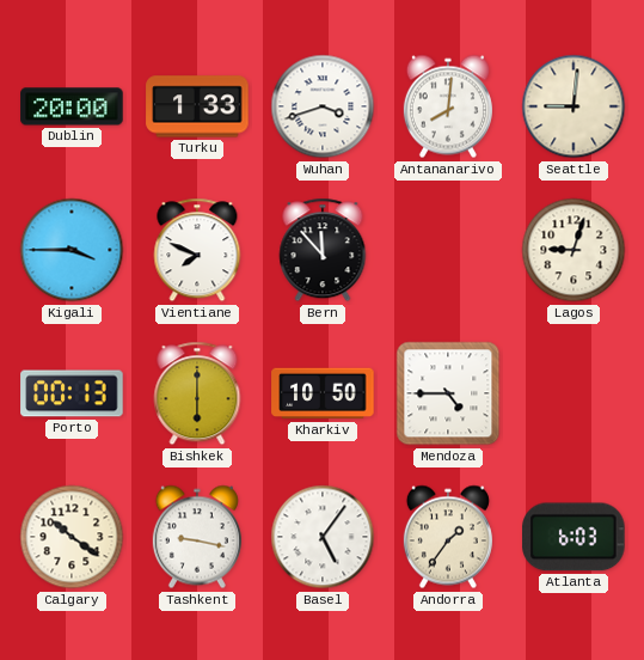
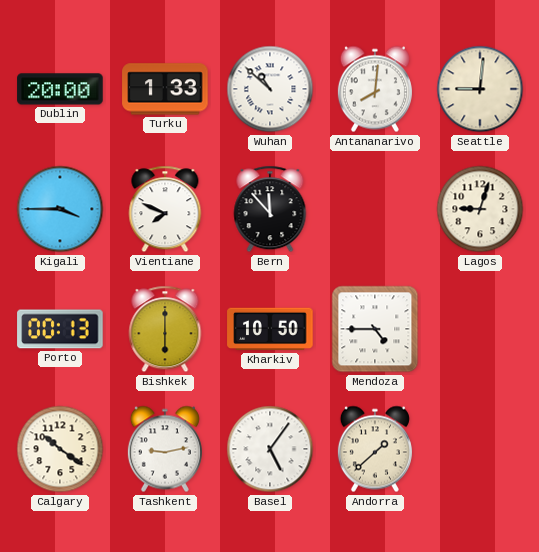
Wuhan: 3:42 -> 10:52
Tashkent: 9:17 -> 9:13
Andorra: 1:36 -> 1:38
Atlanta: 6:03 -> none
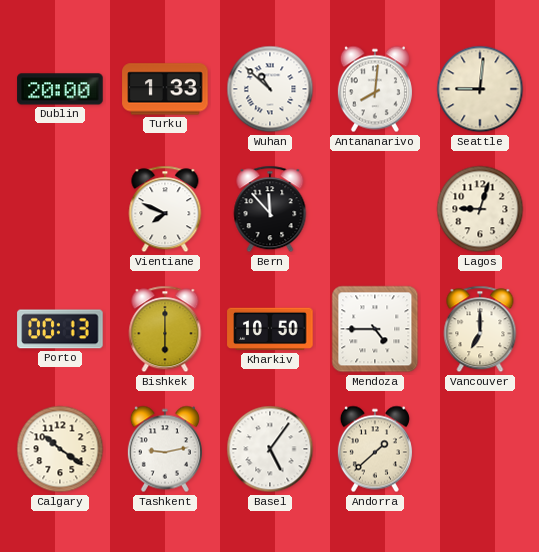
Kigali: 3:45 -> none
Vancouver: none -> 7:00
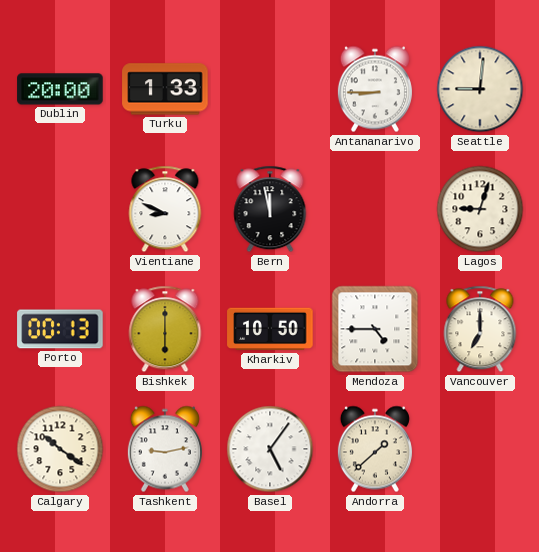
Wuhan: 10:52 -> none
Antananarivo: 8:01 -> 8:45
Vientiane: 7:49 -> 8:49
Bern: 11:53 -> 11:58
